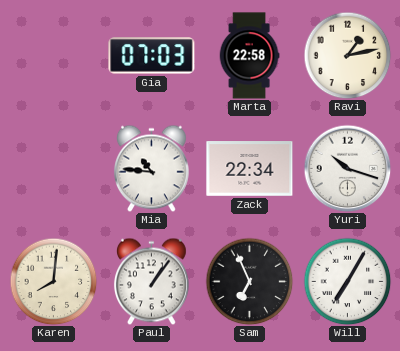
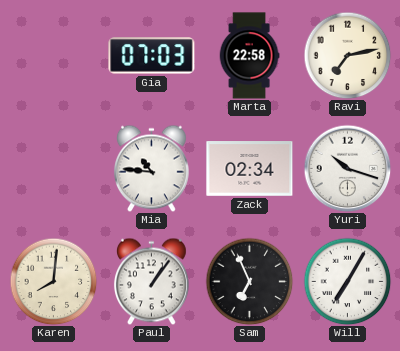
Ravi: 1:13 -> 7:13
Zack: 22:34 -> 02:34
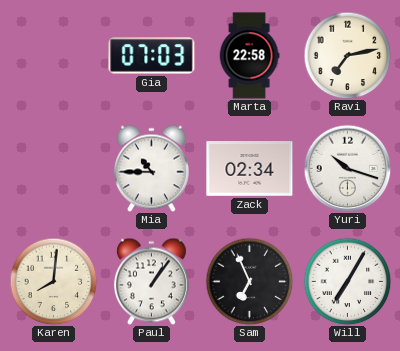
Mia: 10:46 -> 10:45
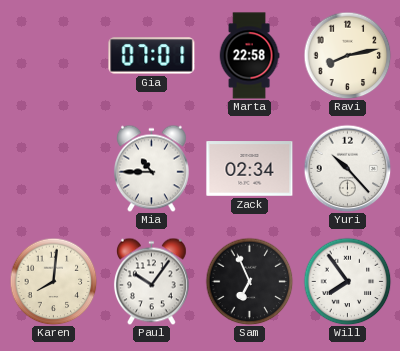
Gia: 07:03 -> 07:01
Ravi: 7:13 -> 8:13
Yuri: 10:18 -> 10:23
Paul: 1:06 -> 10:06
Will: 7:05 -> 7:54
